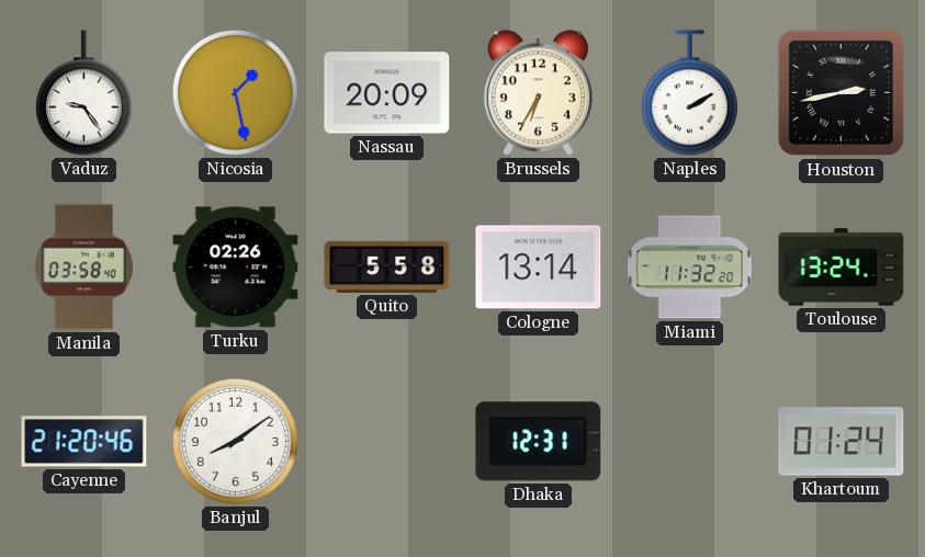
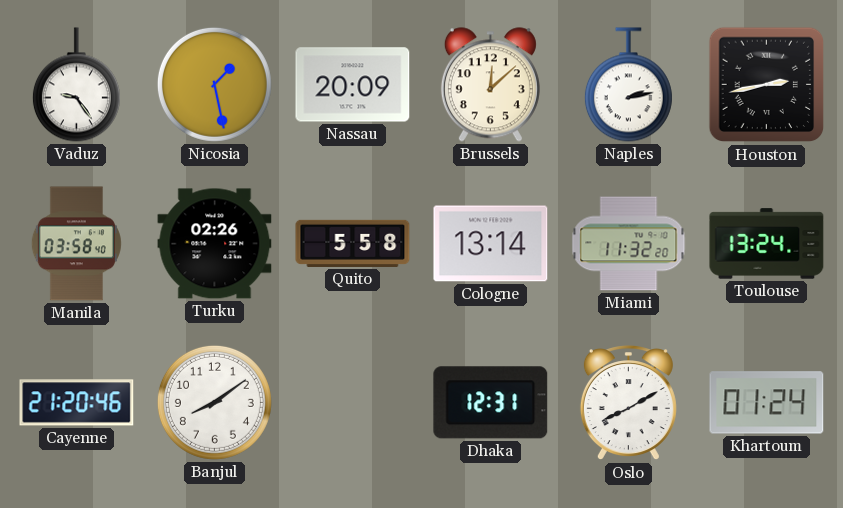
Brussels: 6:35 -> 12:08
Naples: 2:10 -> 2:13
Oslo: none -> 8:10
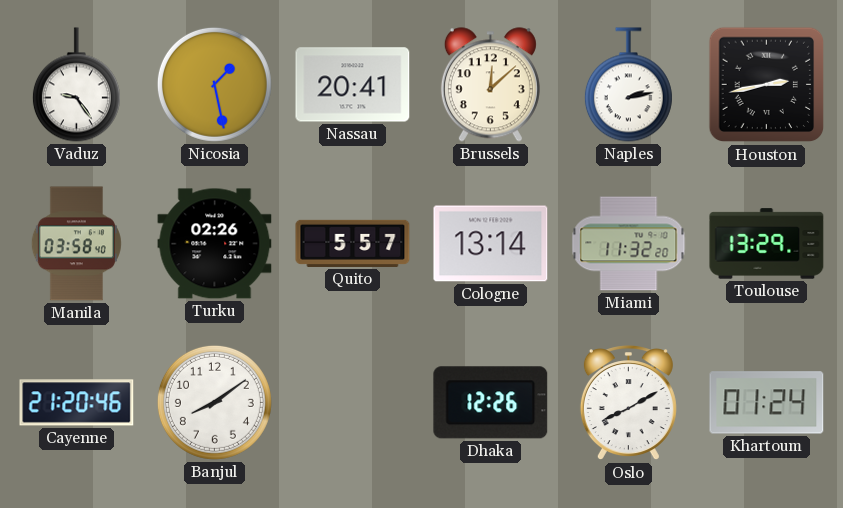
Nassau: 20:09 -> 20:41
Quito: 5:58 -> 5:57
Toulouse: 13:24 -> 13:29
Dhaka: 12:31 -> 12:26
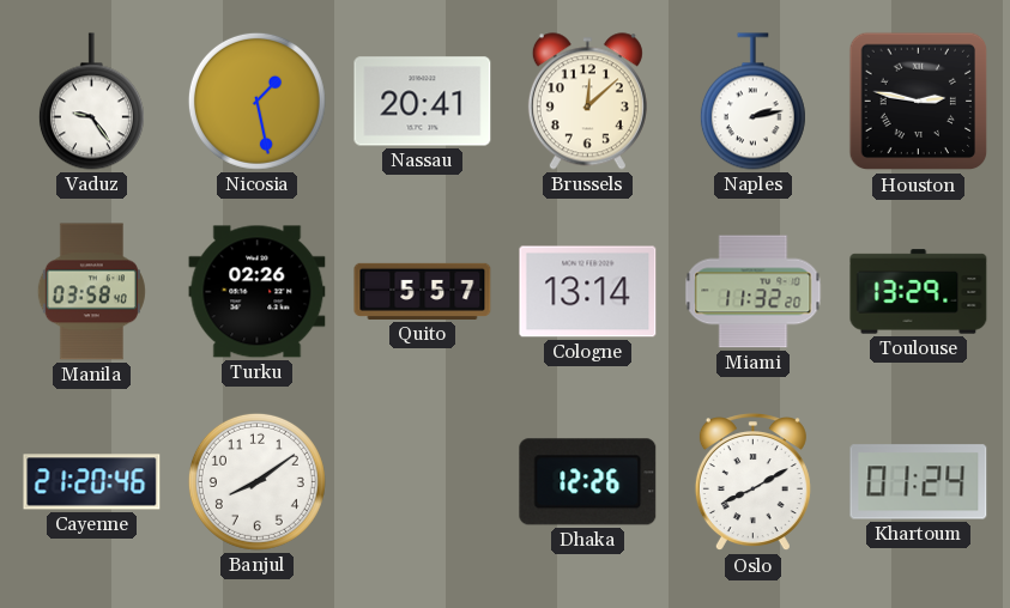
Houston: 2:43 -> 2:47
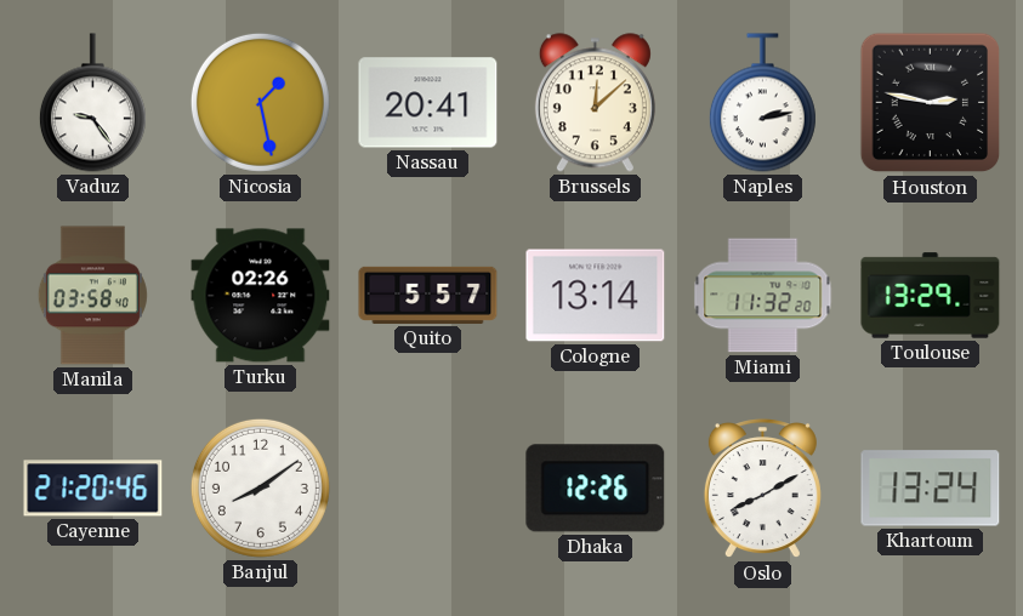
Khartoum: 01:24 -> 13:24
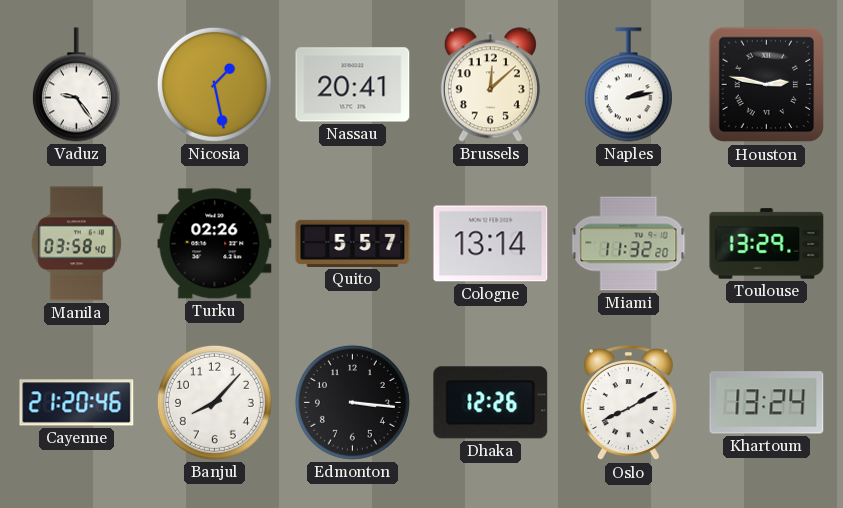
Banjul: 8:09 -> 8:07
Edmonton: none -> 3:16
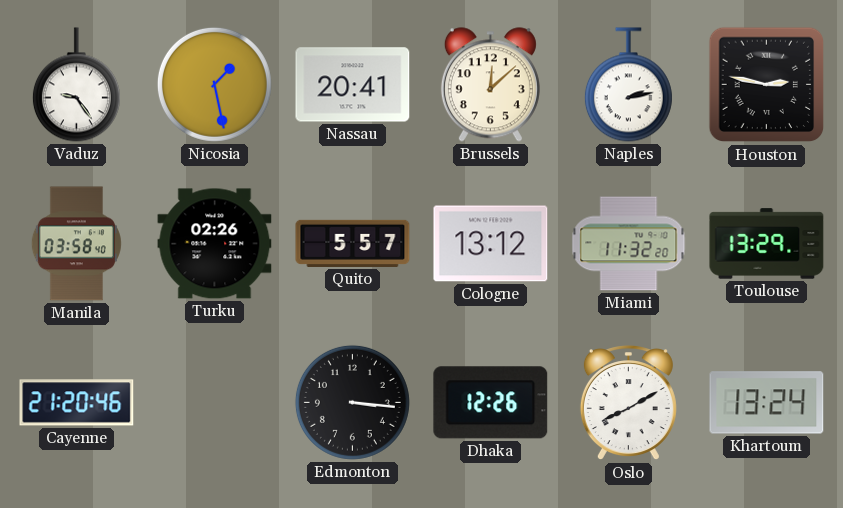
Cologne: 13:14 -> 13:12
Banjul: 8:07 -> none
